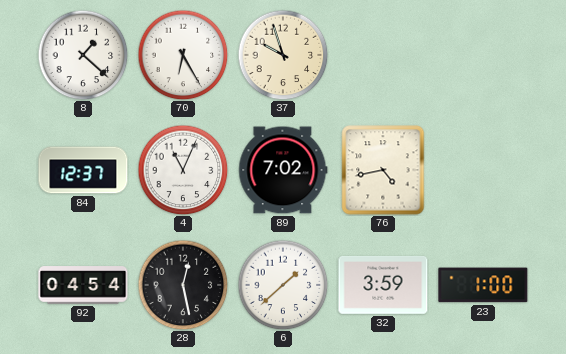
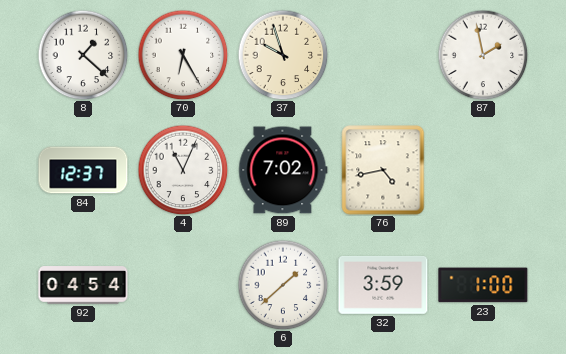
87: none -> 1:58
28: 12:28 -> none
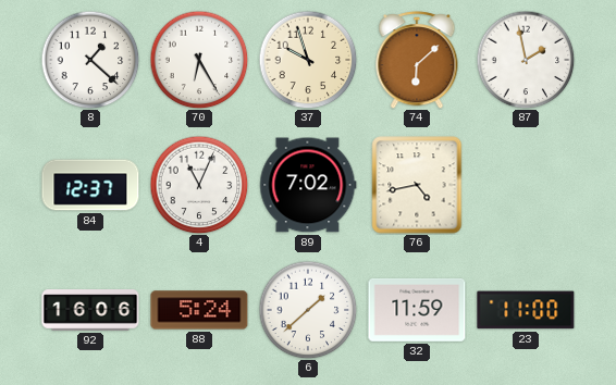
74: none -> 6:08
92: 04:54 -> 16:06
88: none -> 5:24
32: 3:59 -> 11:59
23: 1:00 -> 11:00
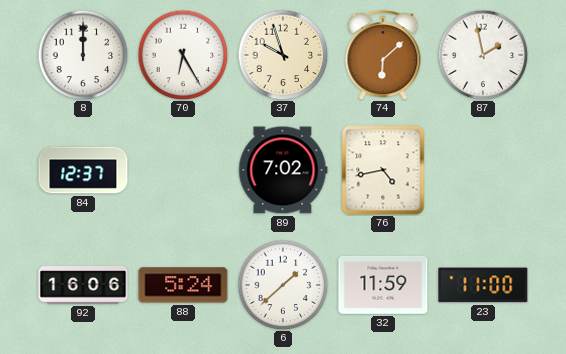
8: 1:22 -> 12:00
4: 11:04 -> none
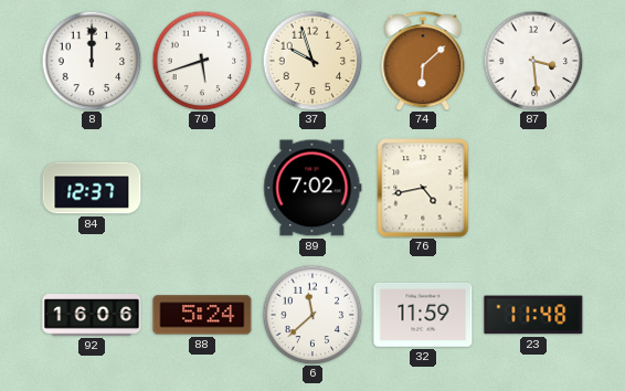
70: 6:25 -> 5:42
87: 1:58 -> 3:29
6: 1:38 -> 11:38
23: 11:00 -> 11:48
